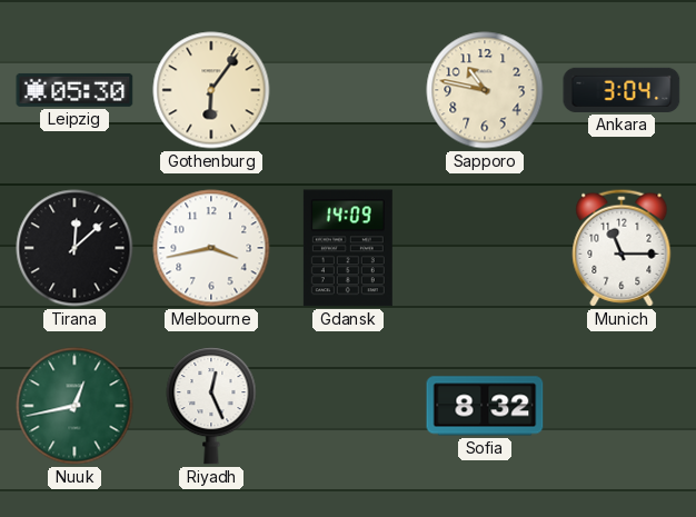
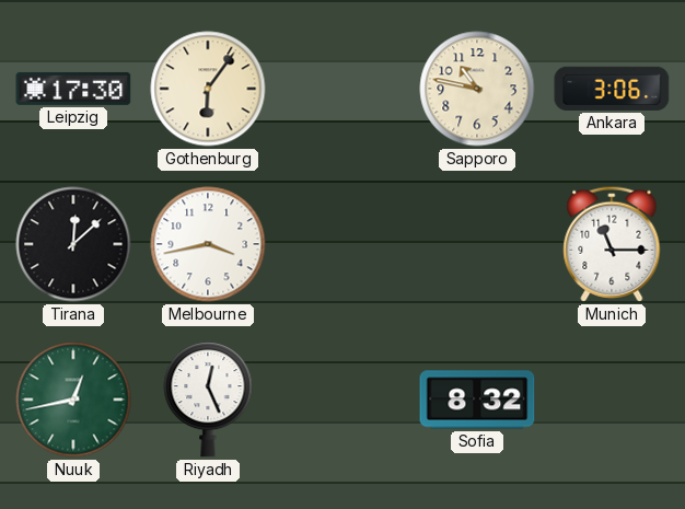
Leipzig: 05:30 -> 17:30
Ankara: 3:04 -> 3:06
Gdansk: 14:09 -> none
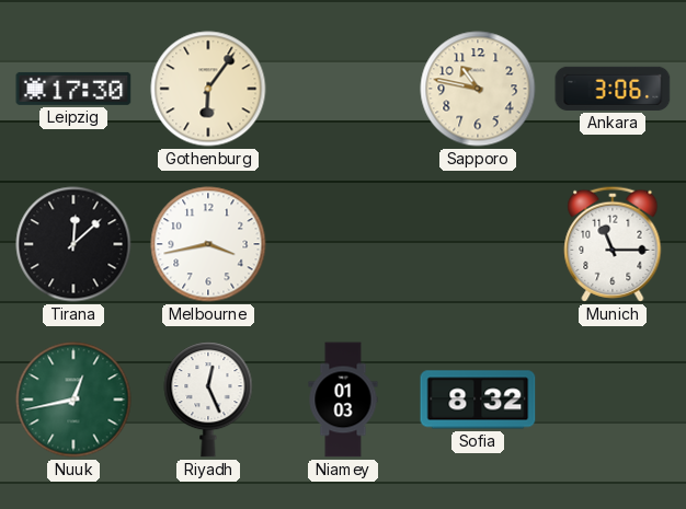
Niamey: none -> 01:03
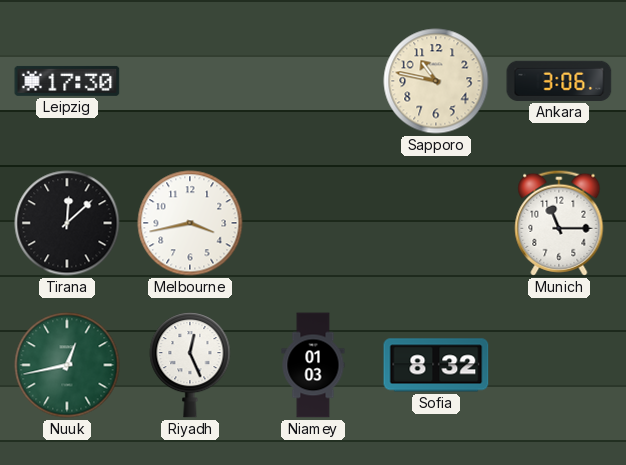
Gothenburg: 6:06 -> none
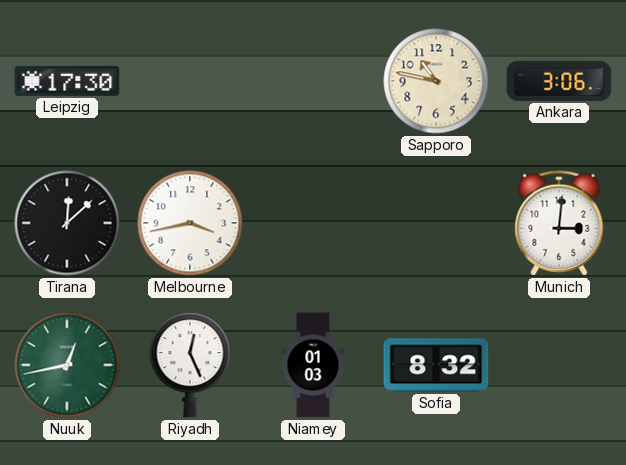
Munich: 11:15 -> 3:01
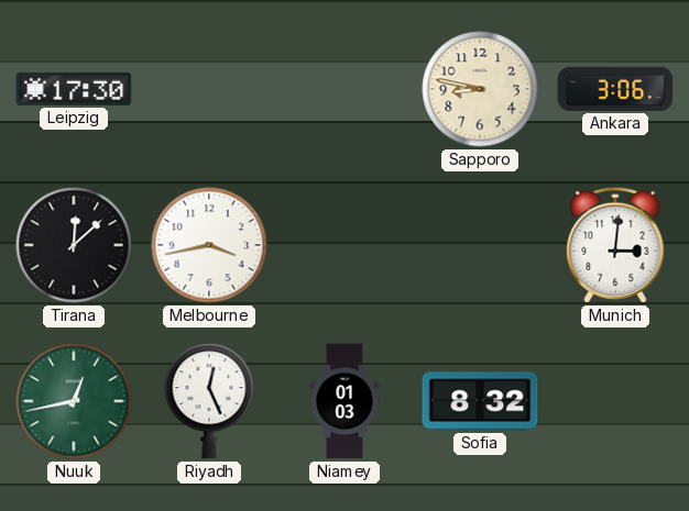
Sapporo: 10:47 -> 8:47
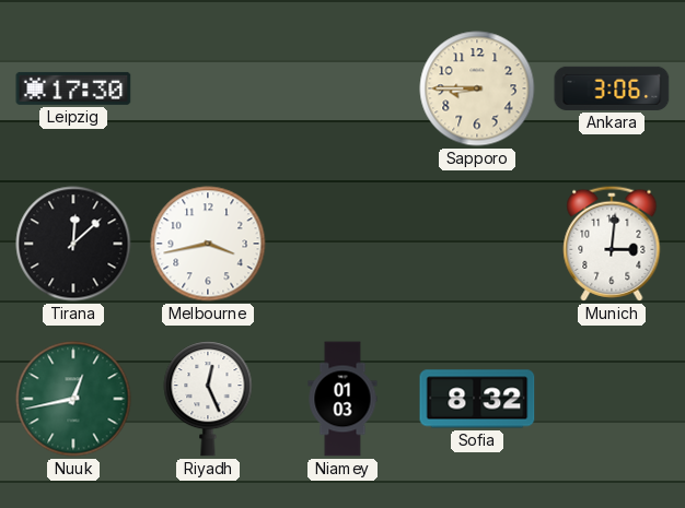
Sapporo: 8:47 -> 8:45
